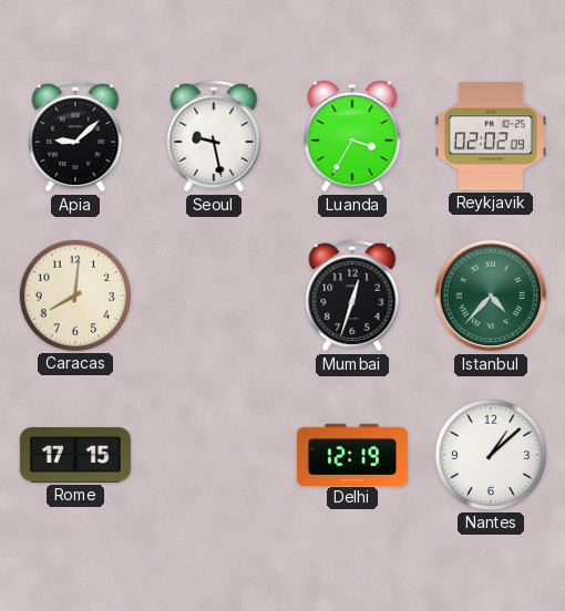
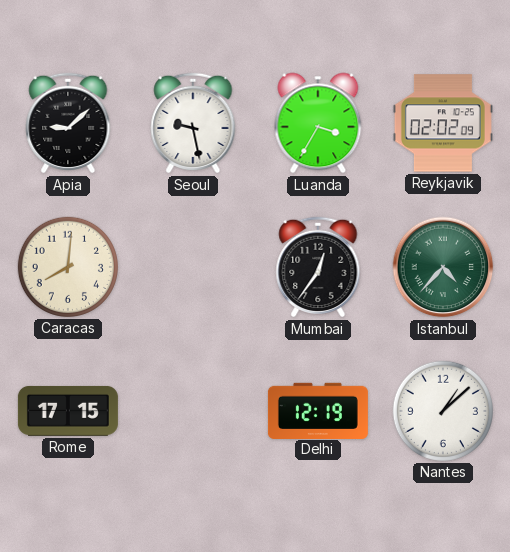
Mumbai: 12:33 -> 12:36
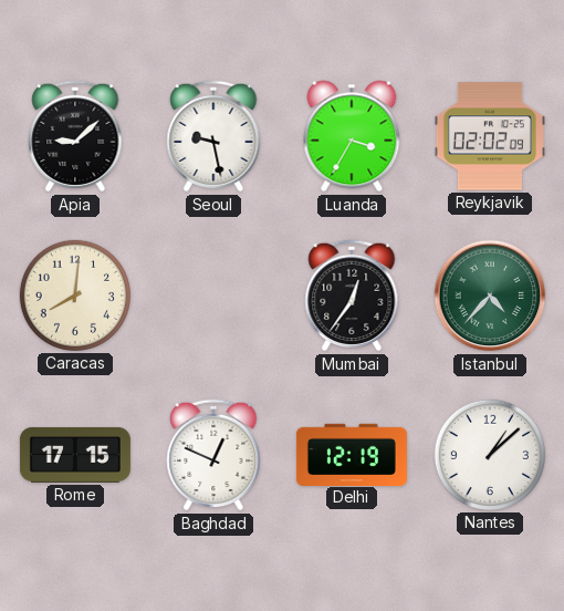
Baghdad: none -> 12:49
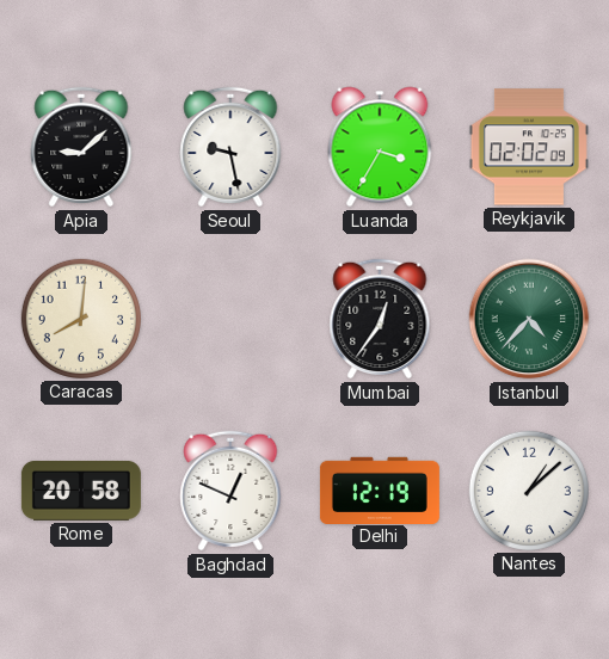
Rome: 17:15 -> 20:58
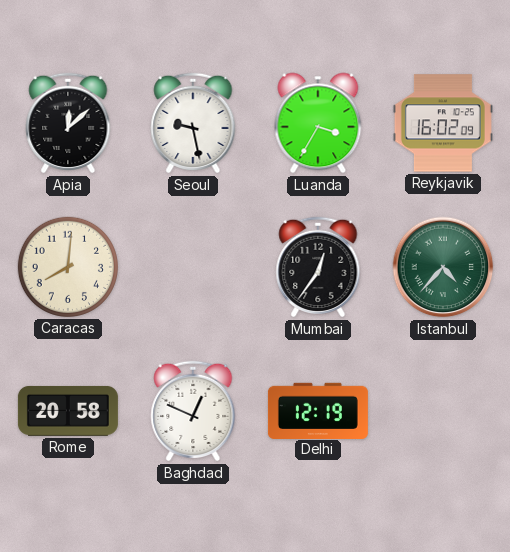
Apia: 9:08 -> 12:08
Reykjavik: 02:02 -> 16:02
Nantes: 1:08 -> none
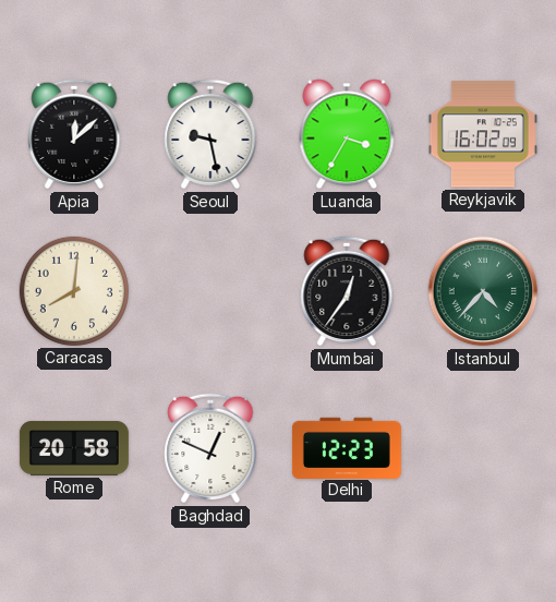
Delhi: 12:19 -> 12:23
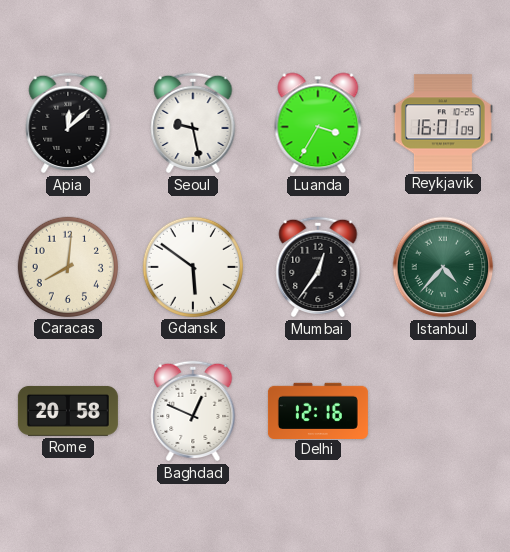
Reykjavik: 16:02 -> 16:01
Gdansk: none -> 5:51
Delhi: 12:23 -> 12:16
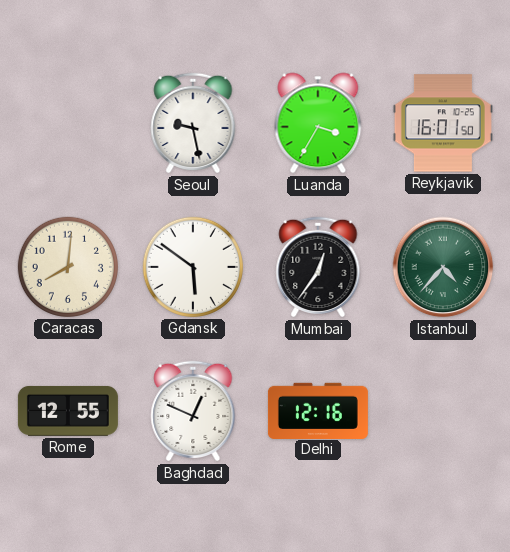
Apia: 12:08 -> none
Reykjavik: 16:01:09 -> 16:01:50
Rome: 20:58 -> 12:55
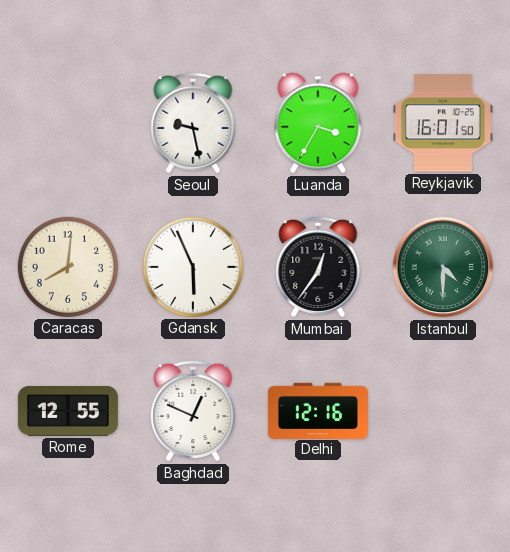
Gdansk: 5:51 -> 5:56
Istanbul: 4:37 -> 4:30
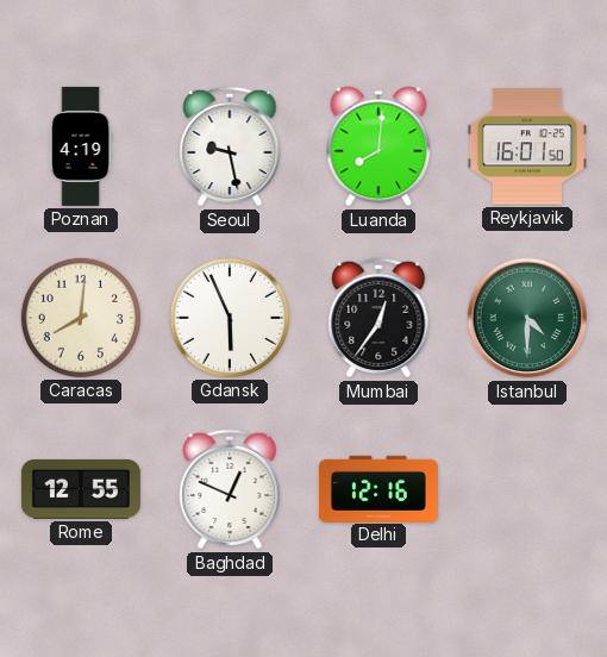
Poznan: none -> 4:19
Luanda: 3:35 -> 8:01
